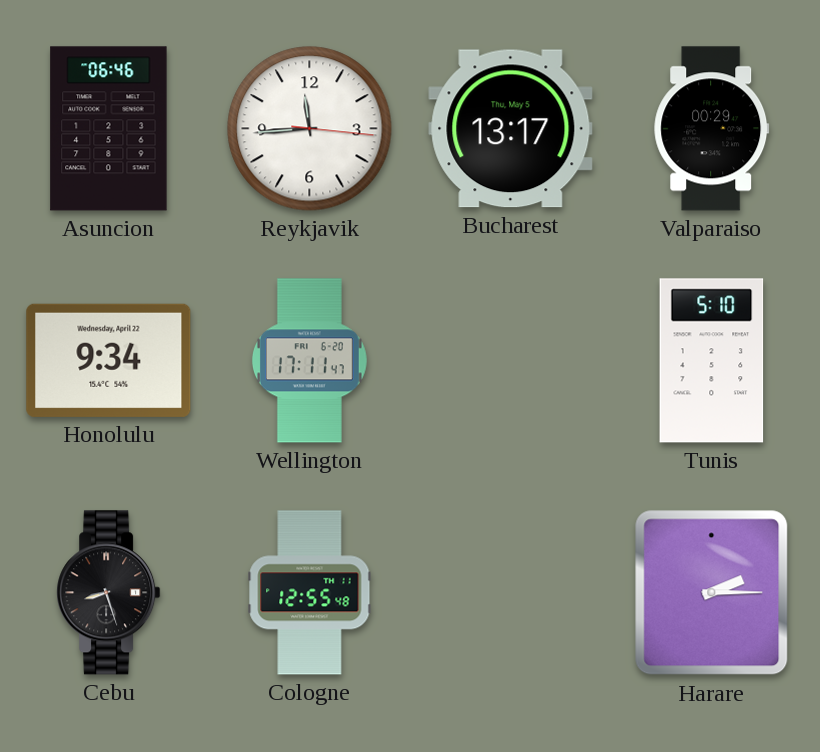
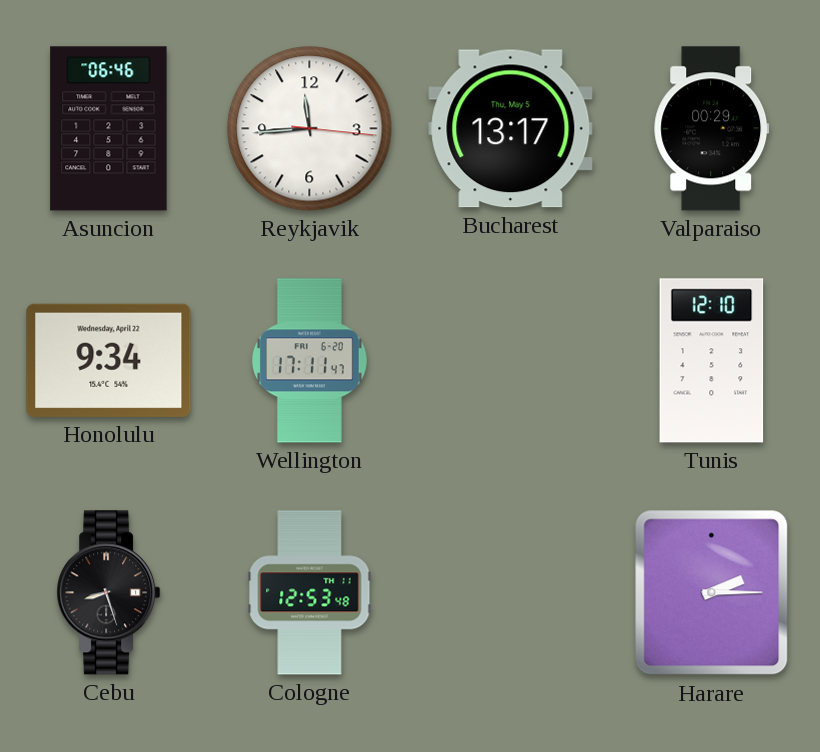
Tunis: 5:10 -> 12:10
Cologne: 12:55 -> 12:53
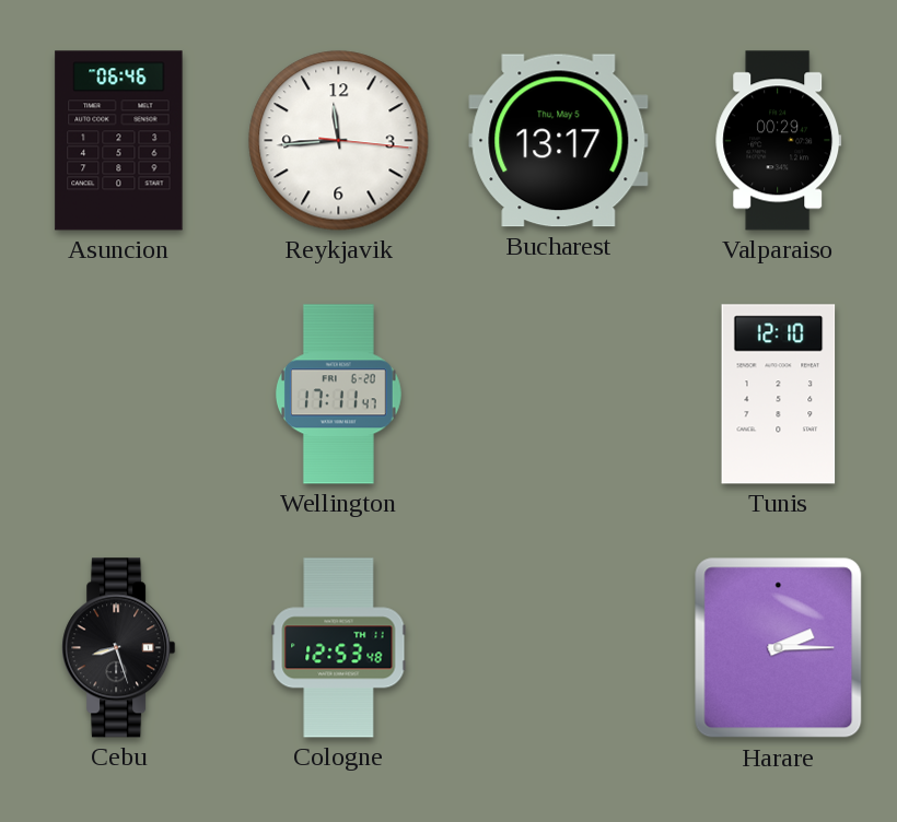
Honolulu: 9:34 -> none
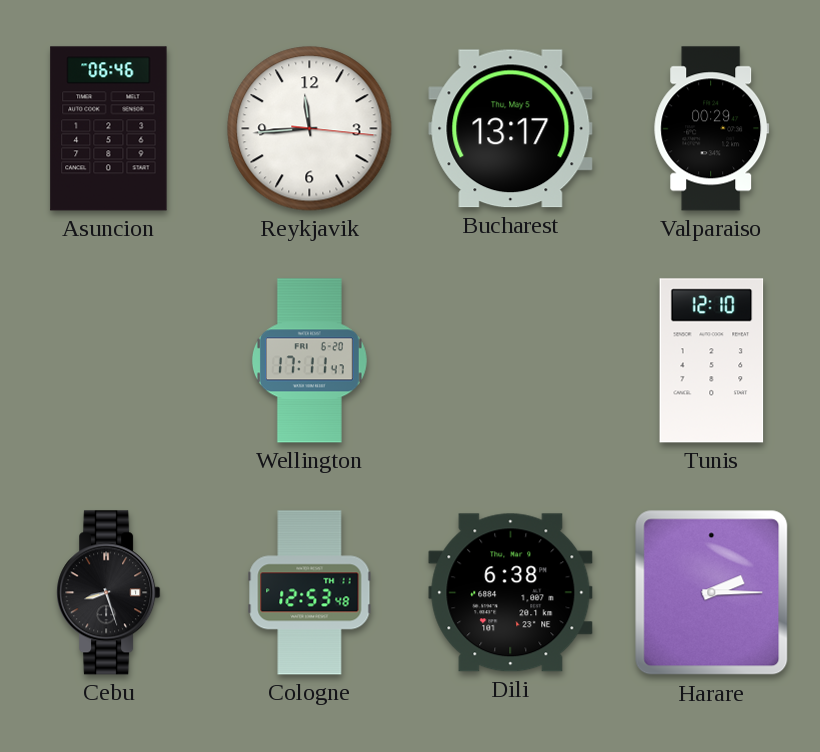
Dili: none -> 6:38
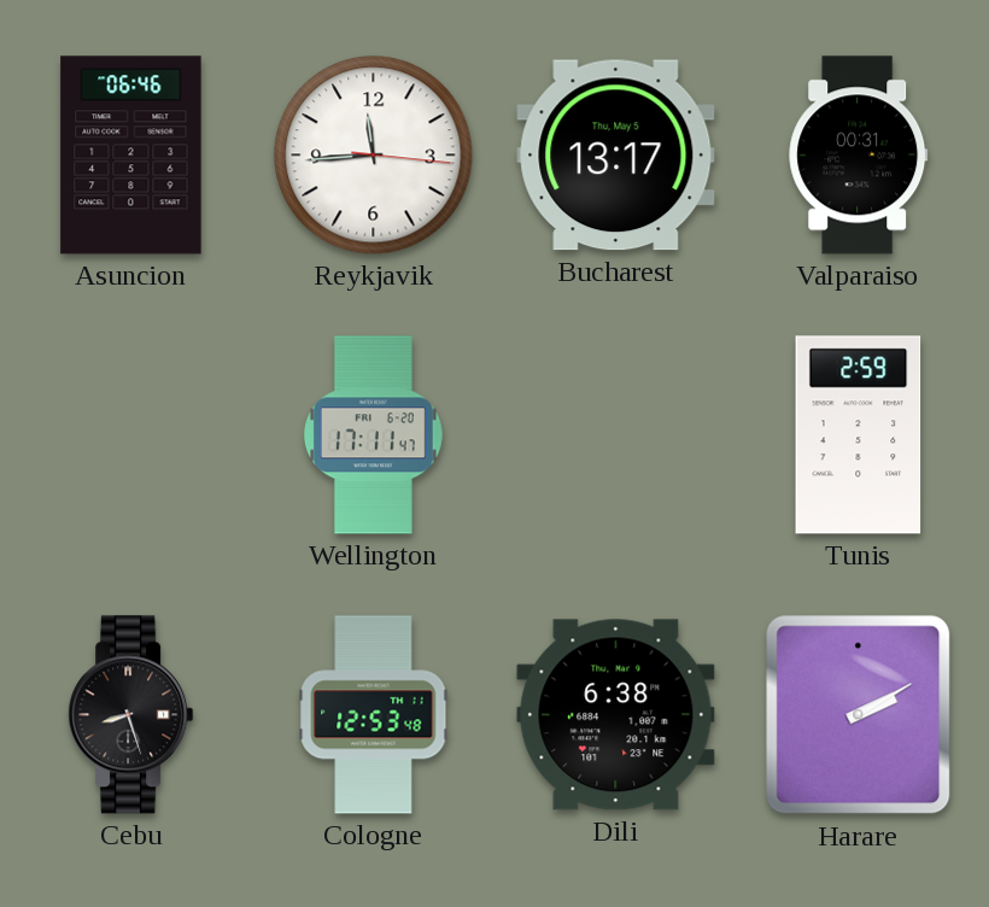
Valparaiso: 00:29 -> 00:31
Tunis: 12:10 -> 2:59
Harare: 2:15 -> 2:10
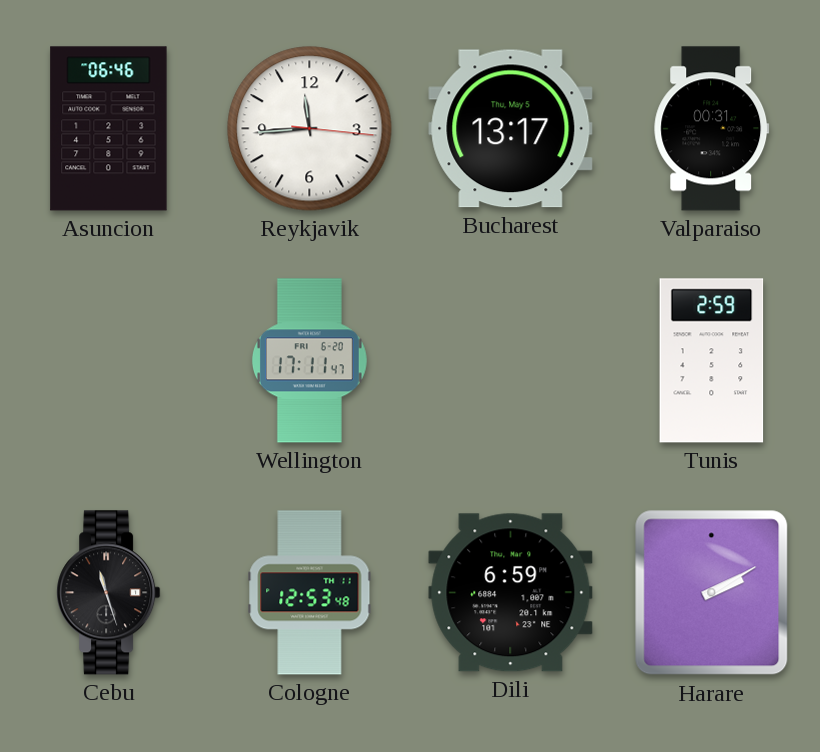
Cebu: 8:27 -> 11:27
Dili: 6:38 -> 6:59
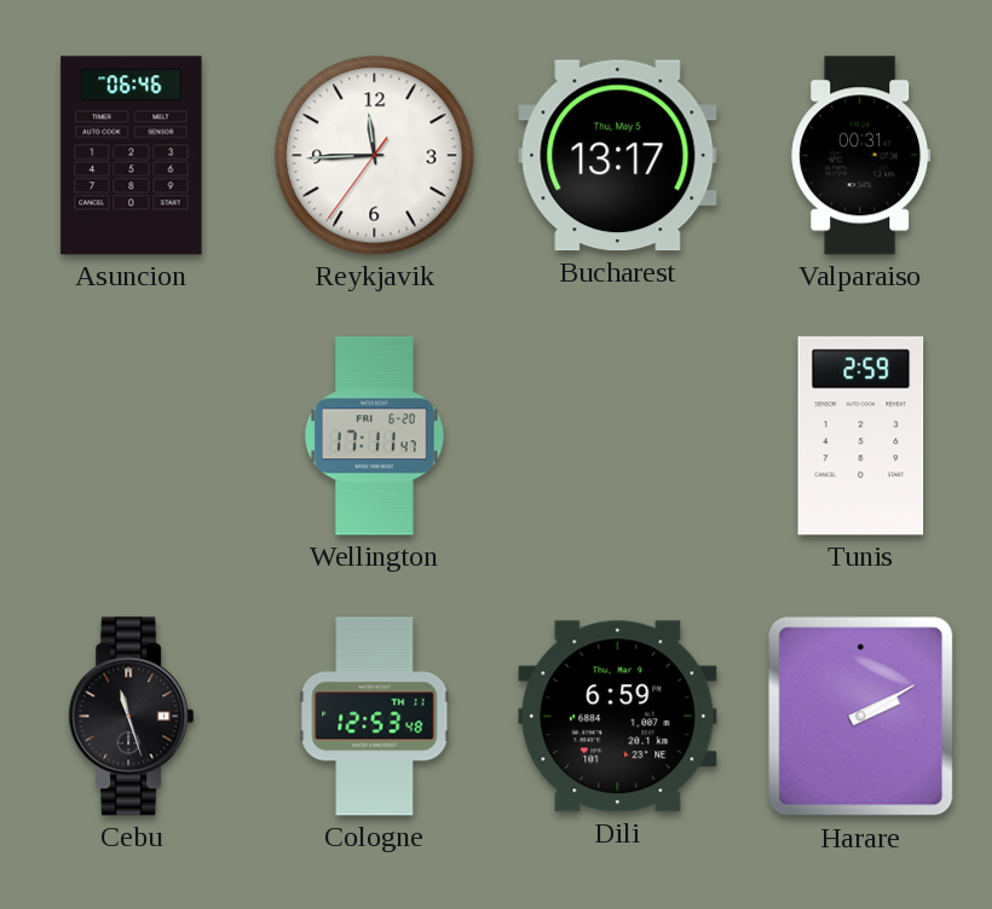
Reykjavik: 11:44:16 -> 11:44:36
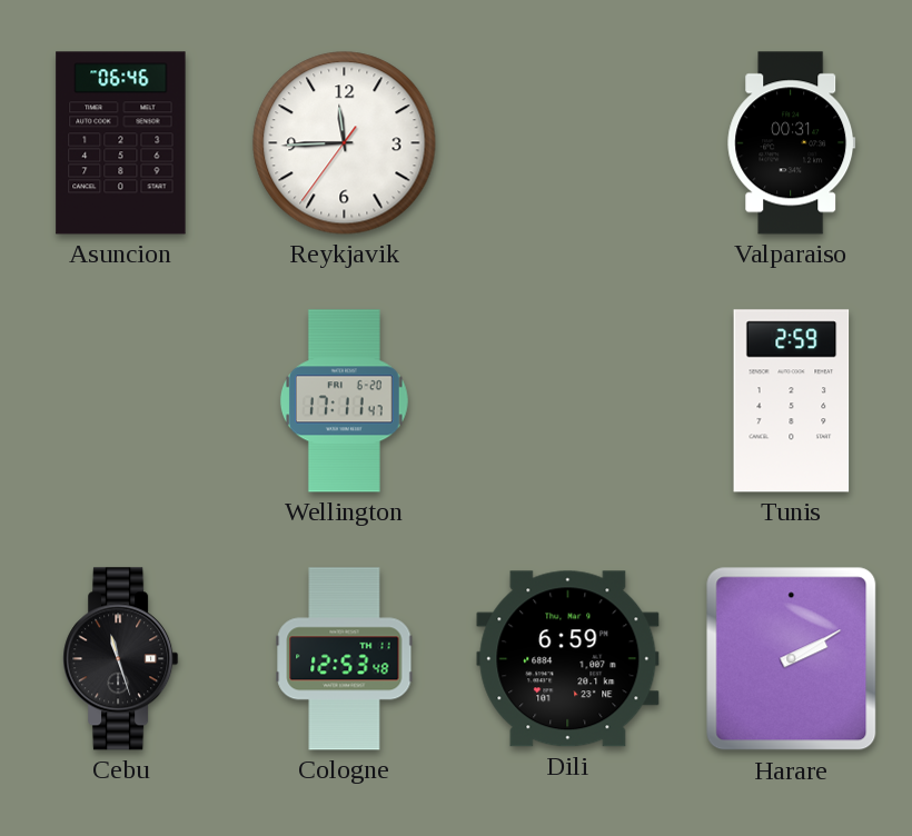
Bucharest: 13:17 -> none
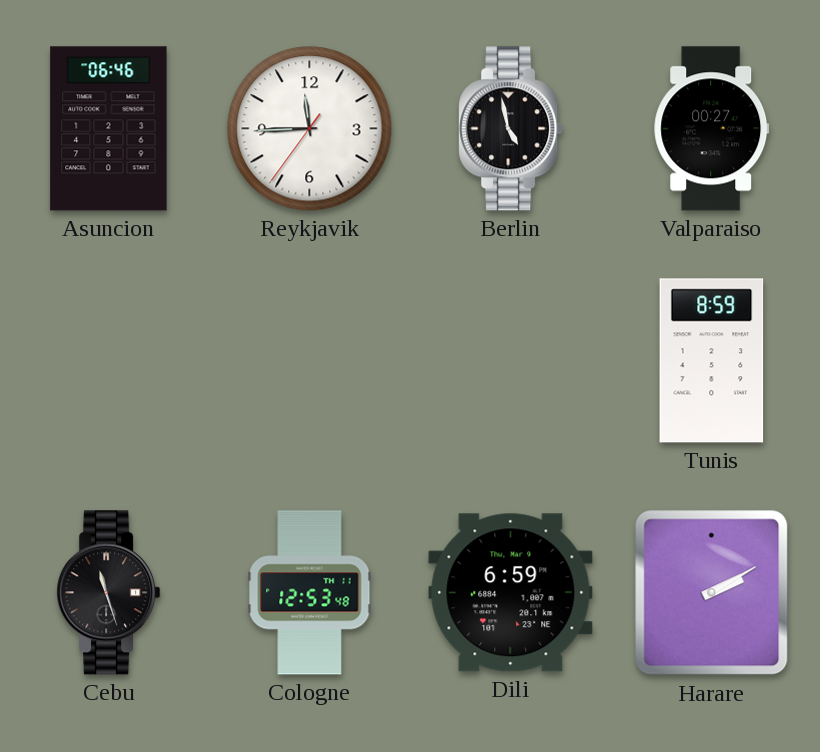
Berlin: none -> 4:58
Valparaiso: 00:31 -> 00:27
Wellington: 17:11 -> none
Tunis: 2:59 -> 8:59
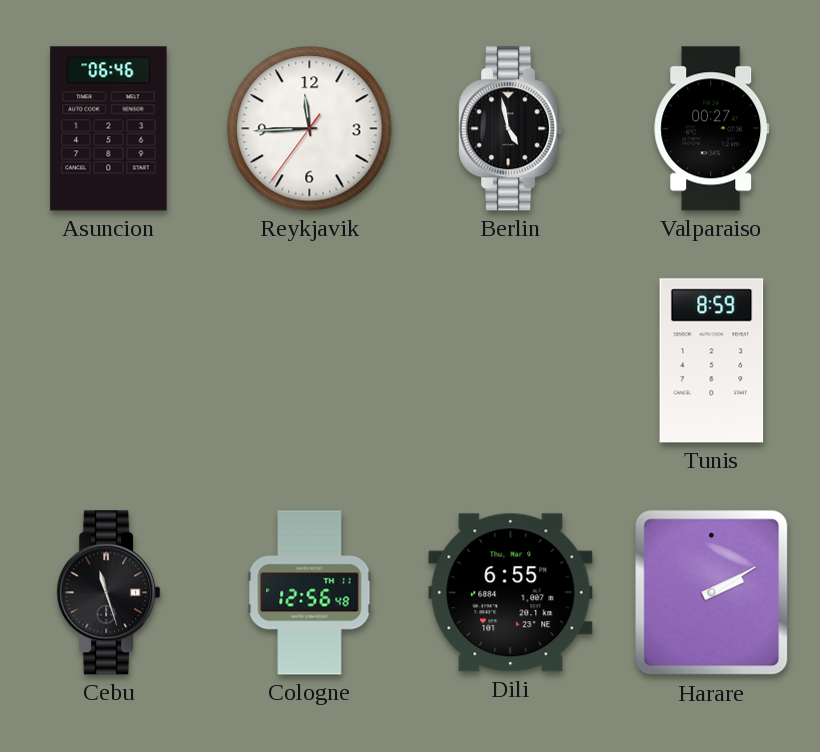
Cologne: 12:53 -> 12:56
Dili: 6:59 -> 6:55
